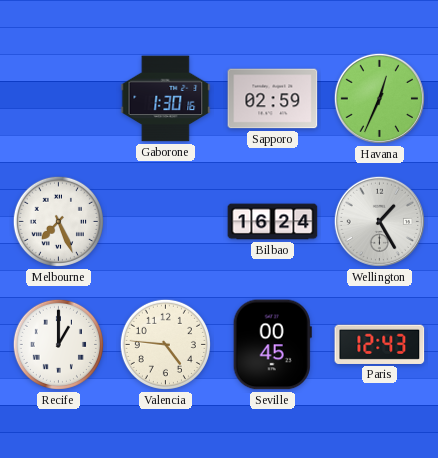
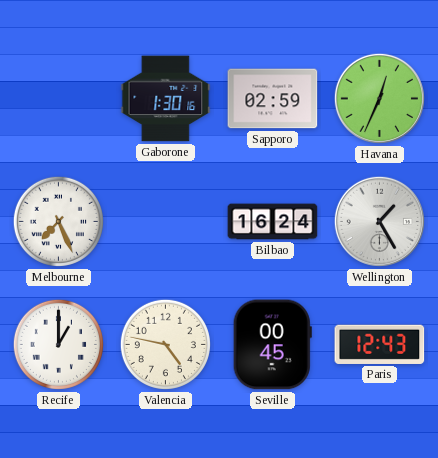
Valencia: 4:46 -> 4:47
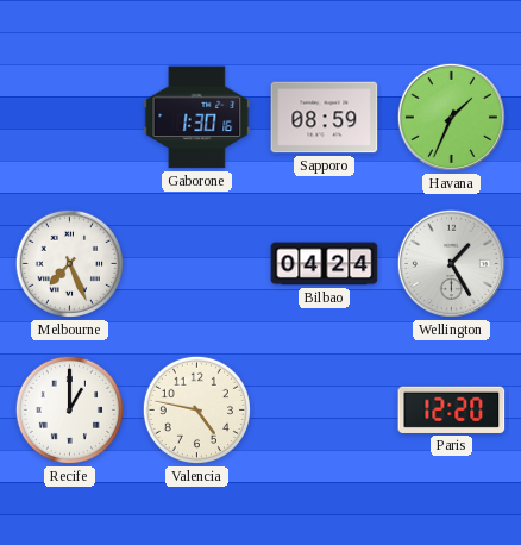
Sapporo: 02:59 -> 08:59
Havana: 12:34 -> 1:34
Bilbao: 16:24 -> 04:24
Seville: 00:45 -> none
Paris: 12:43 -> 12:20
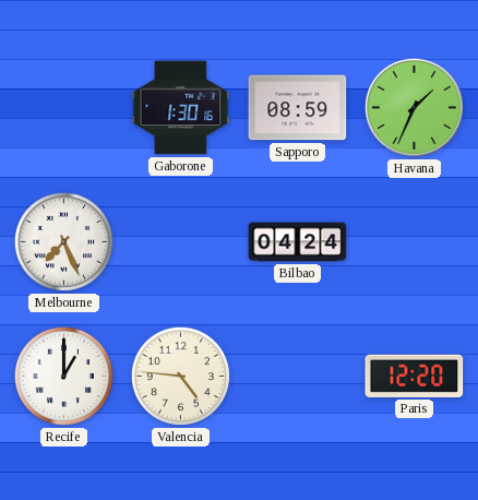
Wellington: 1:25 -> none
Valencia: 4:47 -> 4:46
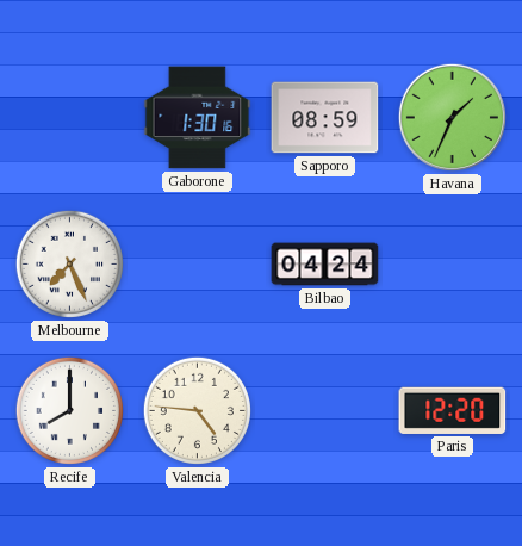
Recife: 1:00 -> 8:00
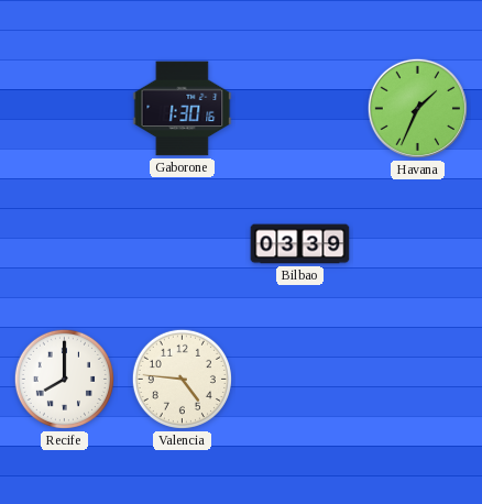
Sapporo: 08:59 -> none
Melbourne: 7:26 -> none
Bilbao: 04:24 -> 03:39
Paris: 12:20 -> none
